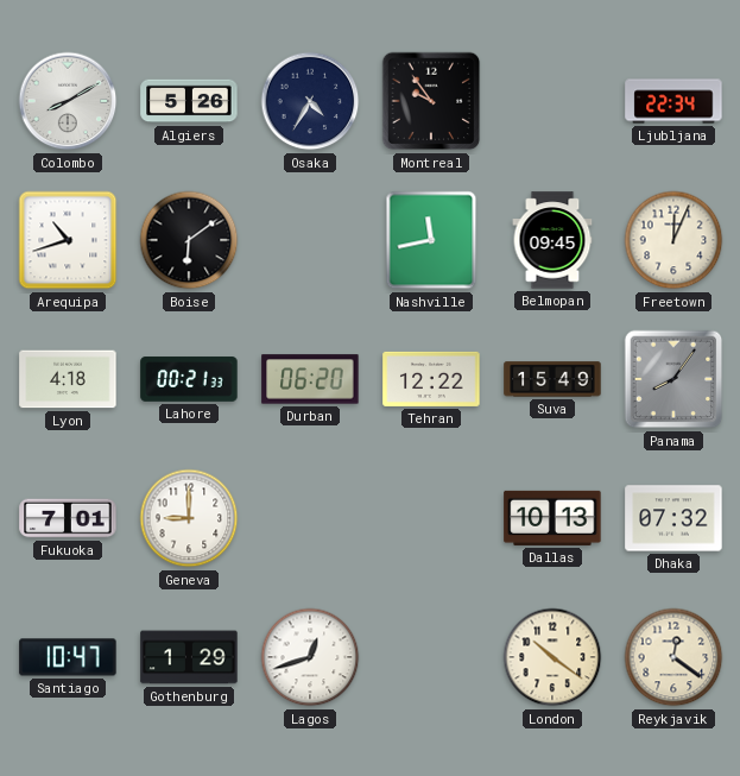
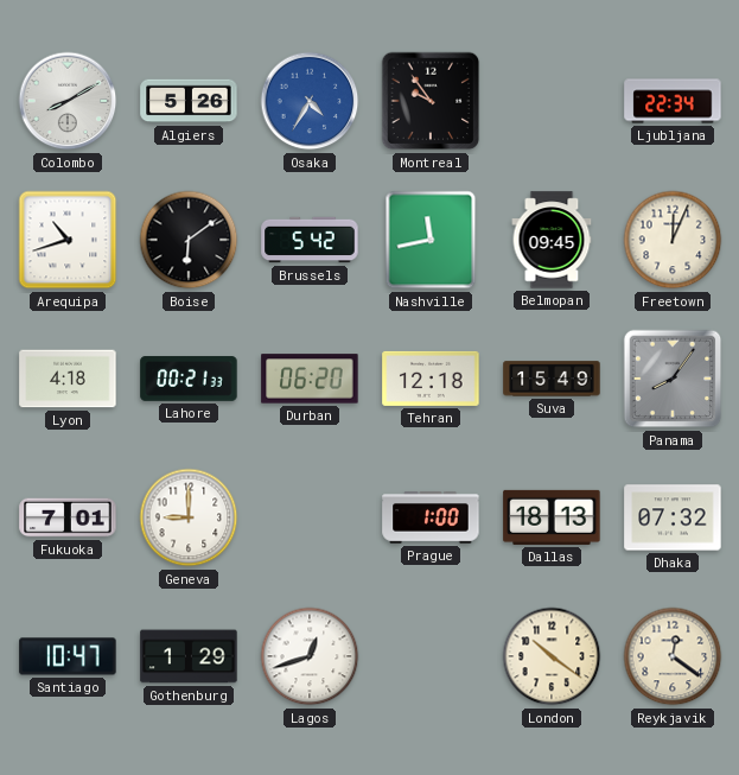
Osaka dial: navy -> blue
Brussels: none -> 5:42
Tehran: 12:22 -> 12:18
Prague: none -> 1:00
Dallas: 10:13 -> 18:13
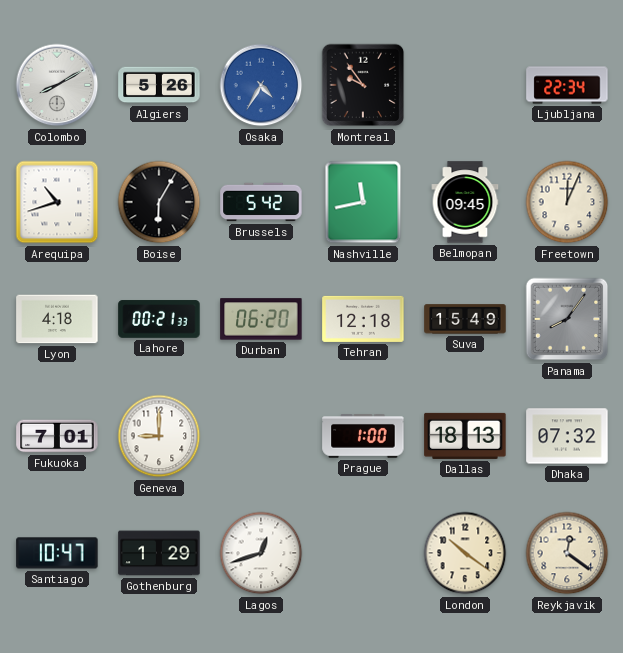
Boise: 6:09 -> 6:05
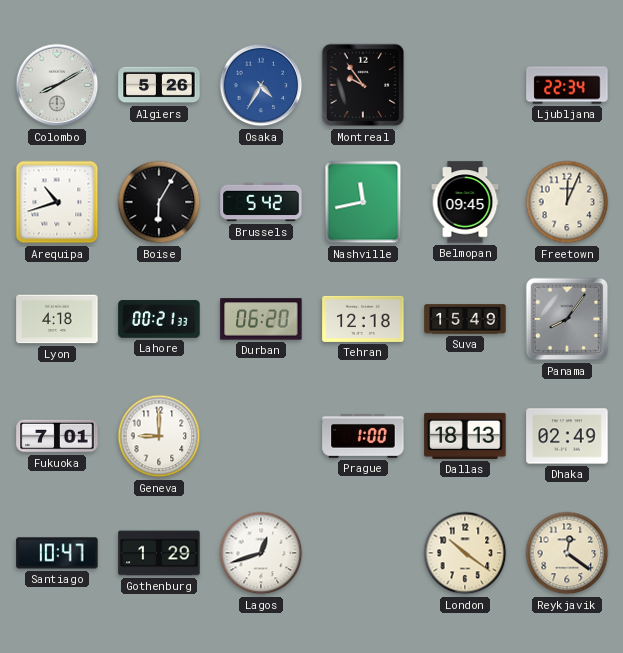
Dhaka: 07:32 -> 02:49
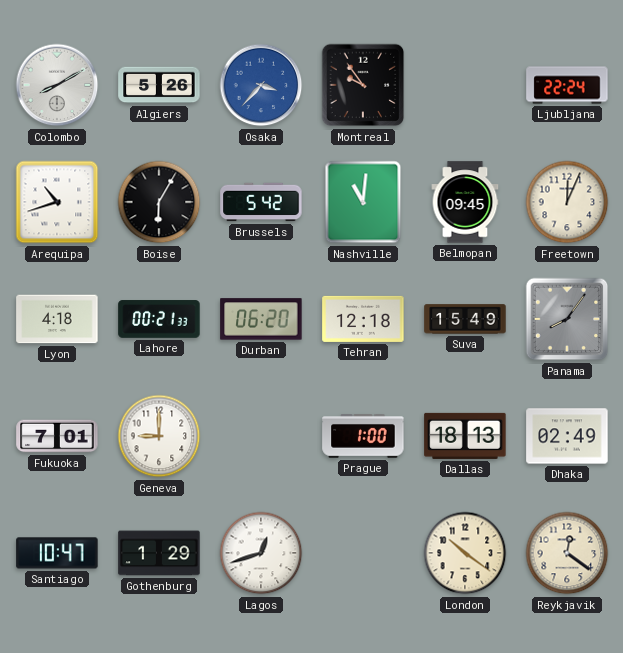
Osaka: 4:35 -> 3:37
Ljubljana: 22:34 -> 22:24
Nashville: 11:43 -> 11:01
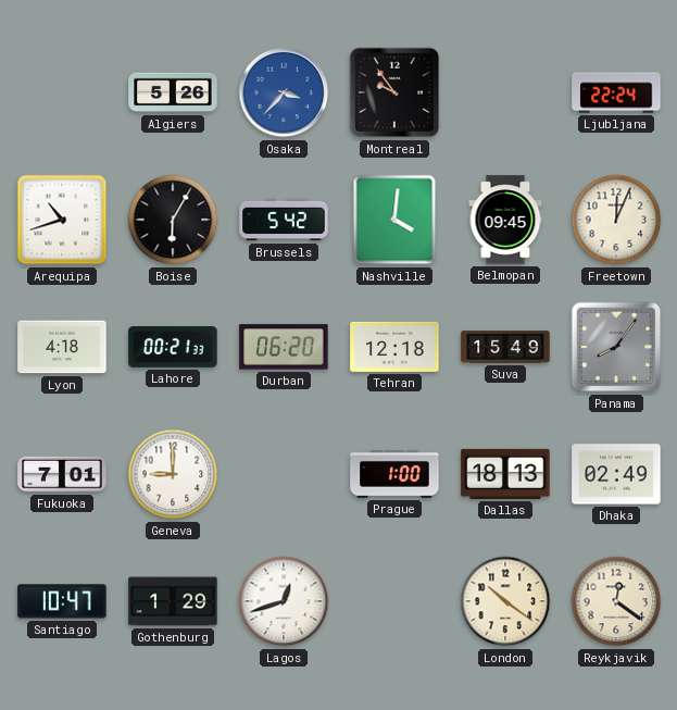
Colombo: 8:10 -> none
Nashville: 11:01 -> 4:01
